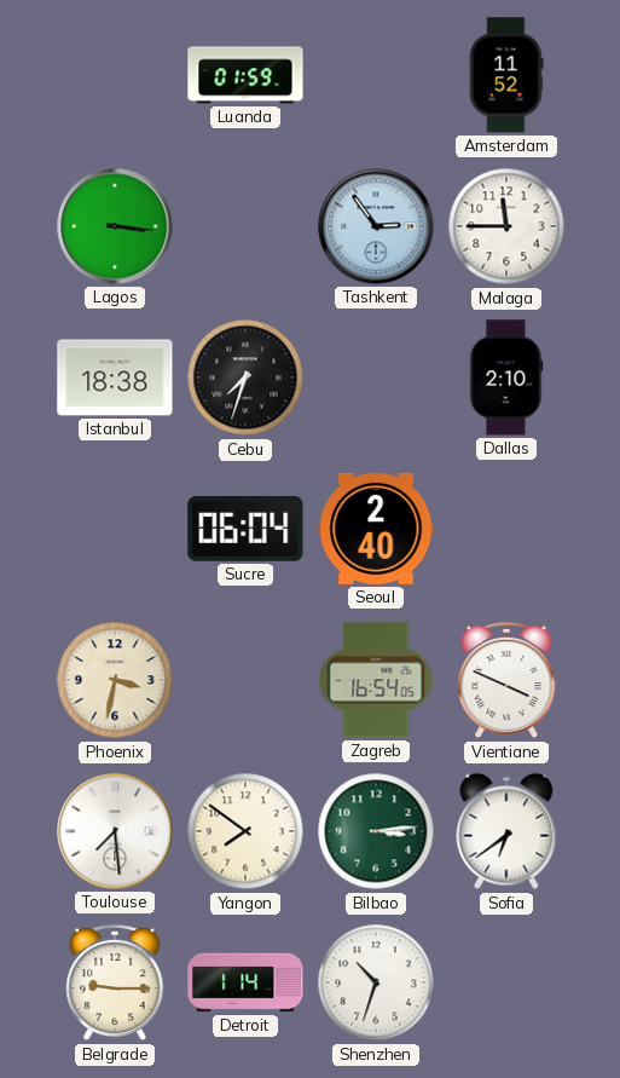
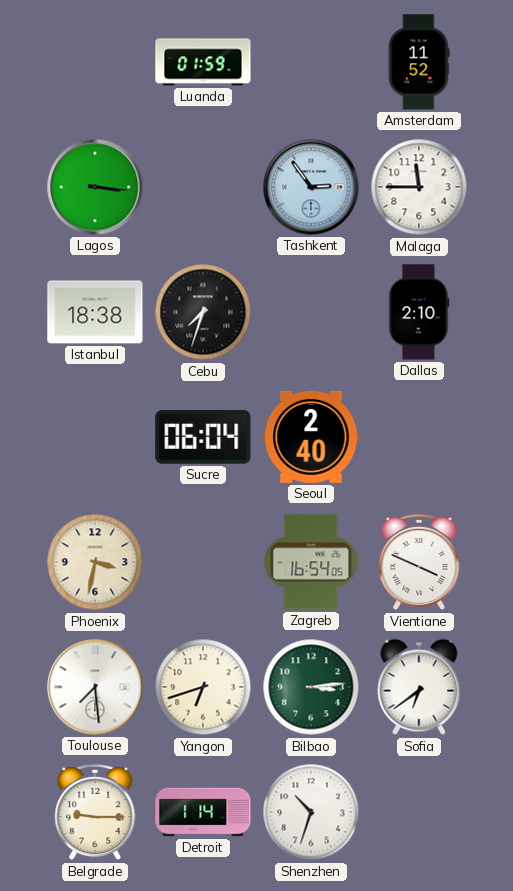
Yangon: 7:51 -> 6:42
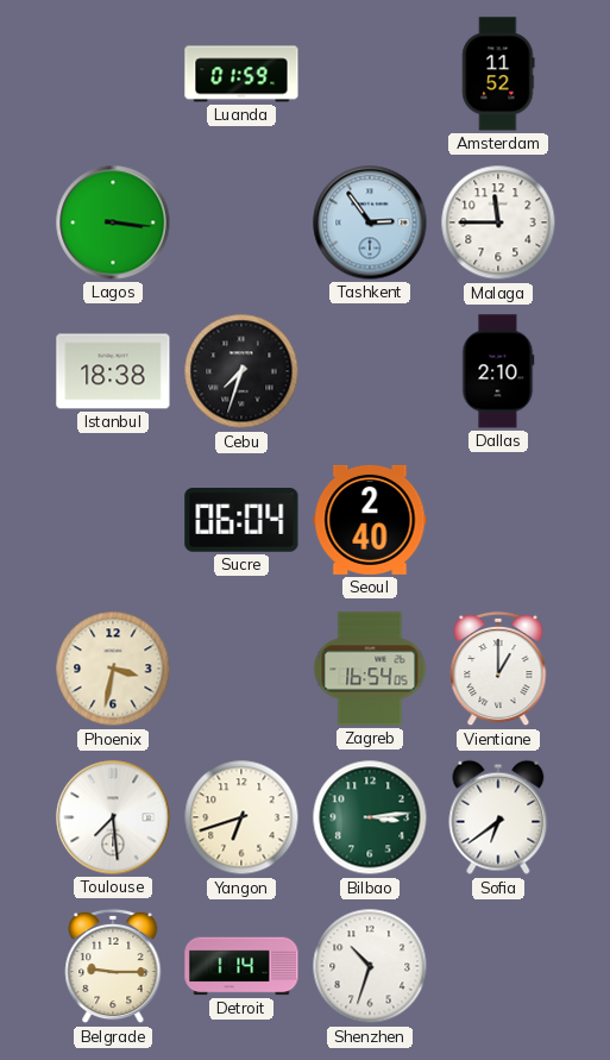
Vientiane: 3:49 -> 1:00
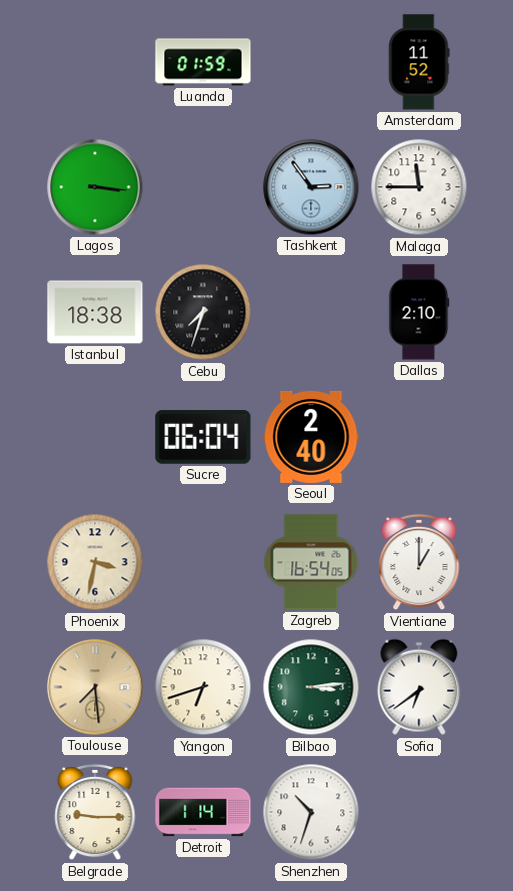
Toulouse dial: white -> champagne
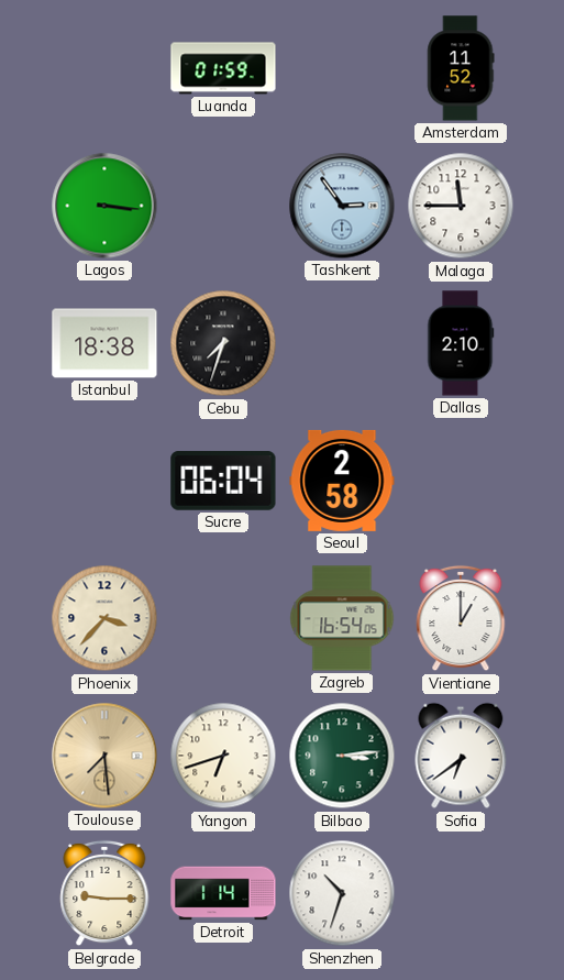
Seoul: 2:40 -> 2:58
Phoenix: 3:32 -> 3:37
